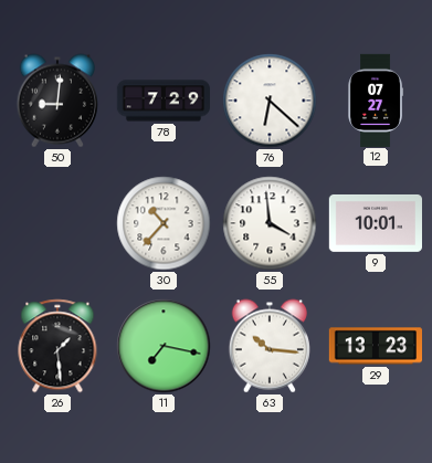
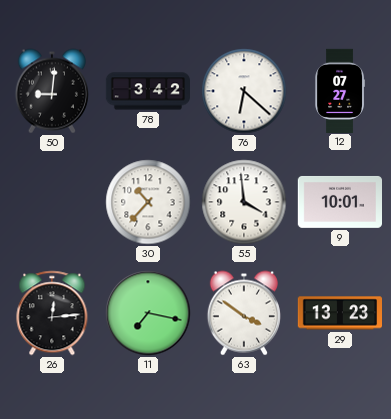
78: 7:29 -> 3:42
26: 1:29 -> 12:14
63: 10:16 -> 3:51
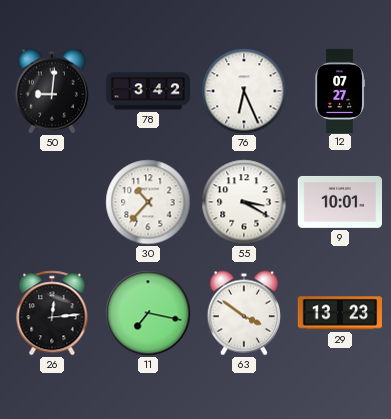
76: 6:22 -> 6:26
55: 3:59 -> 3:20
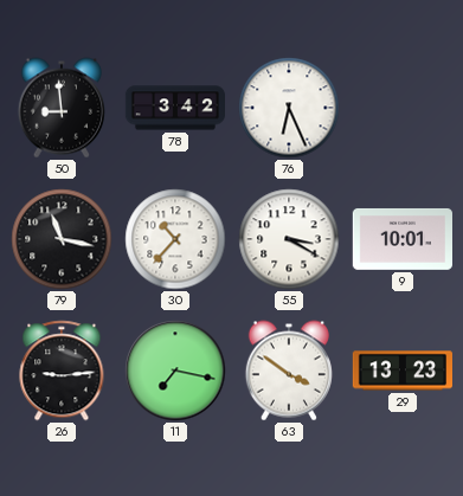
50: 9:01 -> 8:59
12: 07:27 -> none
79: none -> 11:17
26: 12:14 -> 9:14
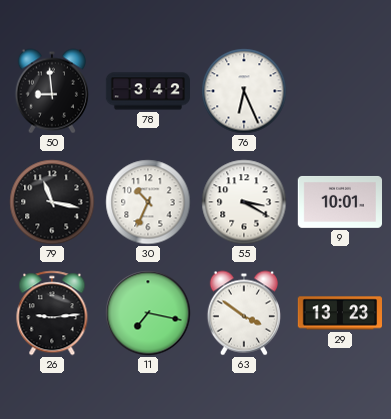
30: 10:37 -> 10:34
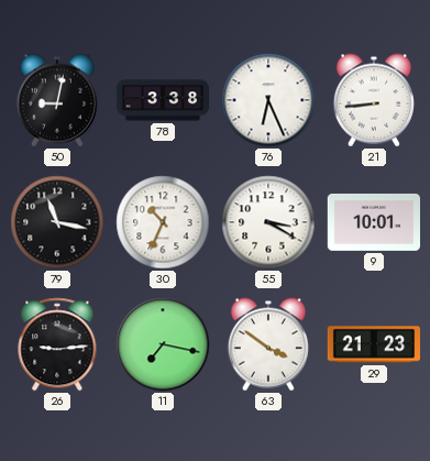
50: 8:59 -> 9:02
78: 3:42 -> 3:38
21: none -> 8:44
29: 13:23 -> 21:23
